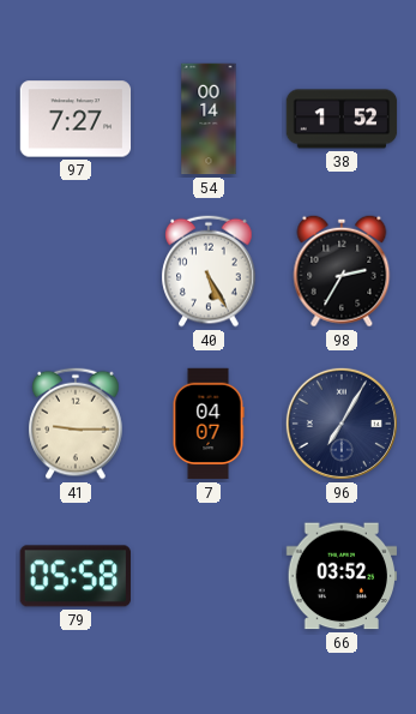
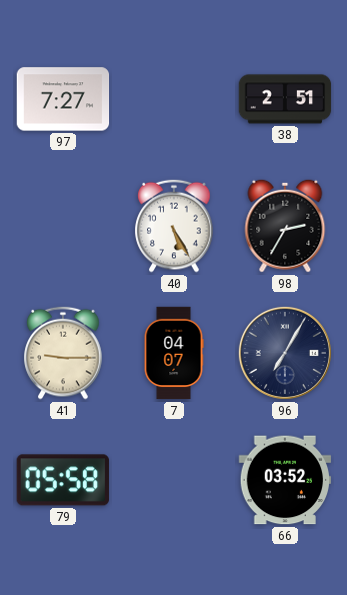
54: 00:14 -> none
38: 1:52 -> 2:51
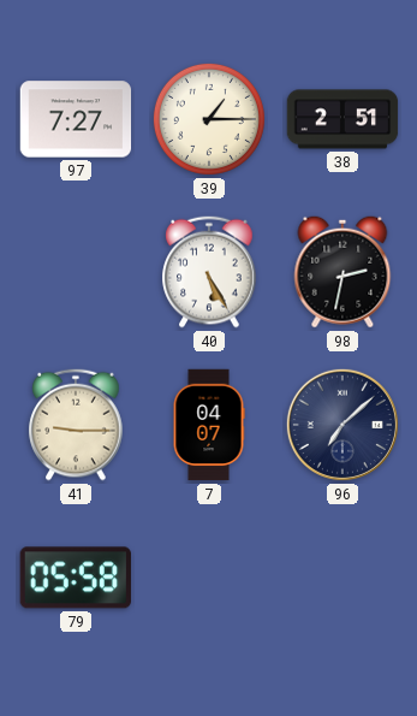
39: none -> 1:15
98: 2:35 -> 2:32
96: 7:05 -> 7:08
66: 03:52 -> none
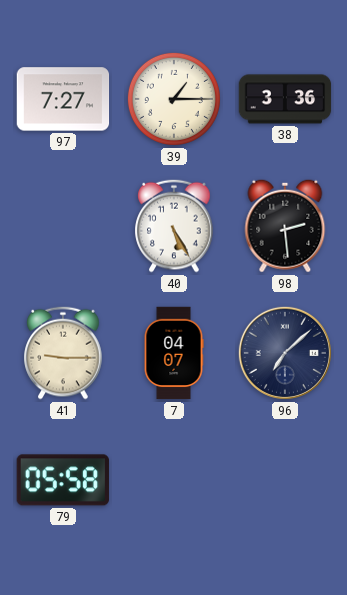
38: 2:51 -> 3:36
98: 2:32 -> 2:29
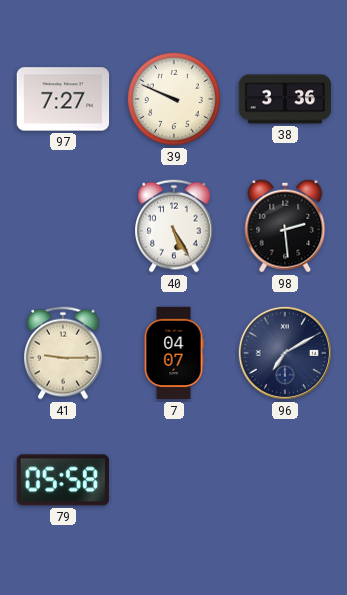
39: 1:15 -> 9:49
96: 7:08 -> 7:10
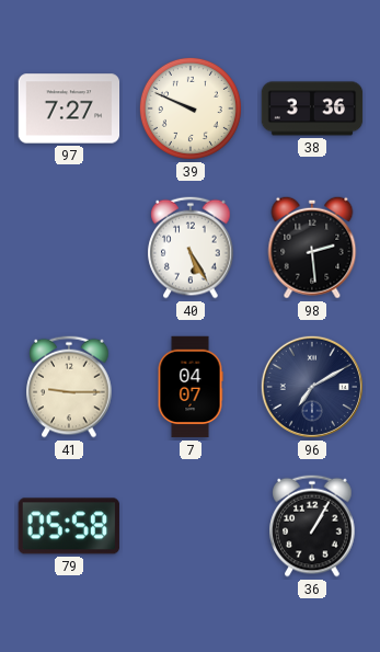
36: none -> 1:05
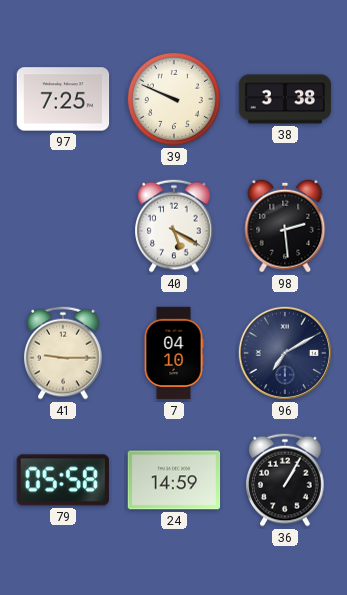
97: 7:27 -> 7:25
38: 3:36 -> 3:38
40: 5:25 -> 5:20
7: 04:07 -> 04:10
24: none -> 14:59
